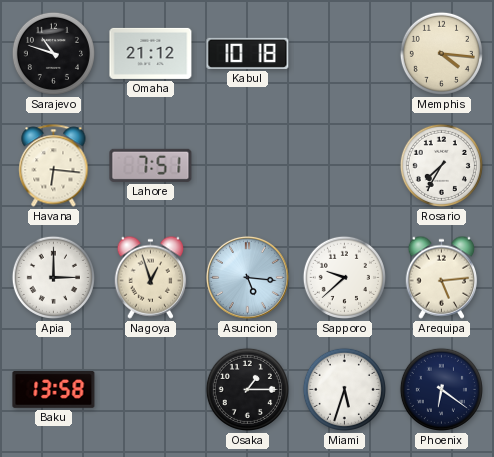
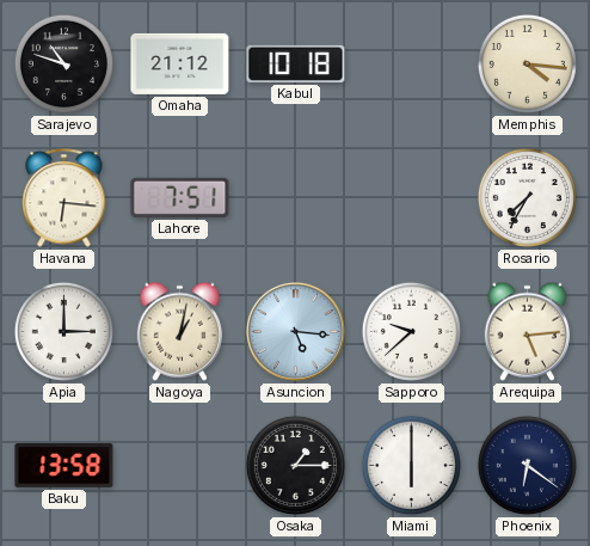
Nagoya: 12:57 -> 1:02
Miami: 5:33 -> 6:00
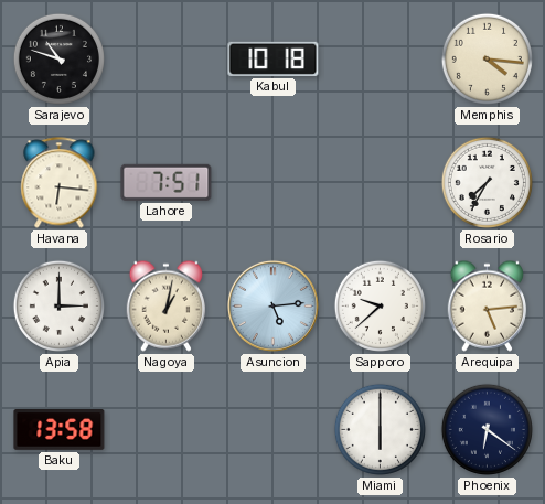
Omaha: 21:12 -> none
Asuncion: 5:16 -> 5:14
Osaka: 1:15 -> none
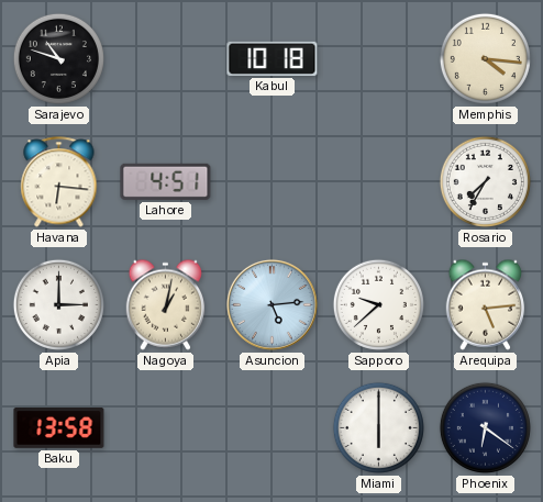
Lahore: 7:51 -> 4:51
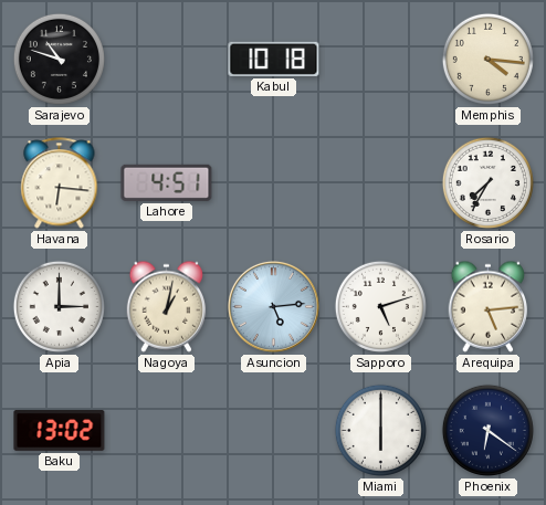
Sapporo: 9:38 -> 5:12
Baku: 13:58 -> 13:02
